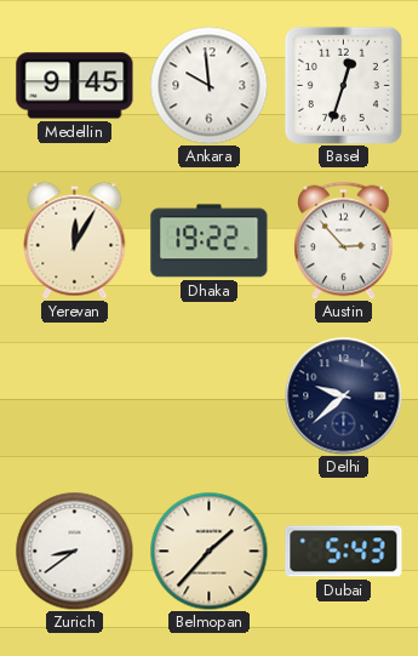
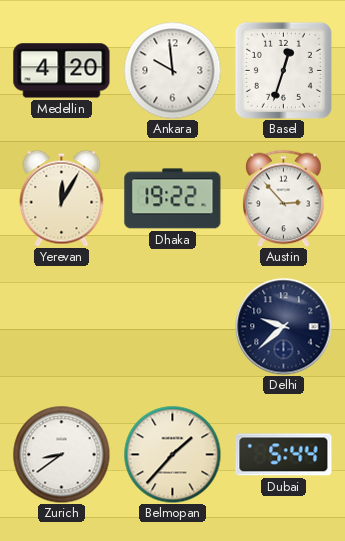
Medellin: 9:45 -> 4:20
Dubai: 5:43 -> 5:44
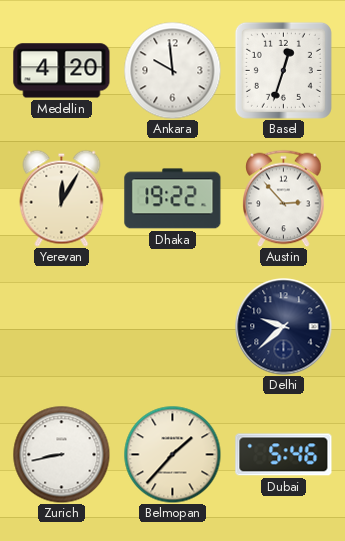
Zurich: 8:39 -> 8:43
Dubai: 5:44 -> 5:46
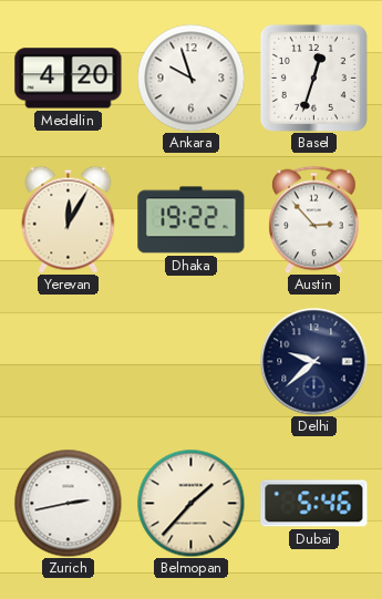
Ankara: 9:59 -> 9:57
Zurich: 8:43 -> 2:43
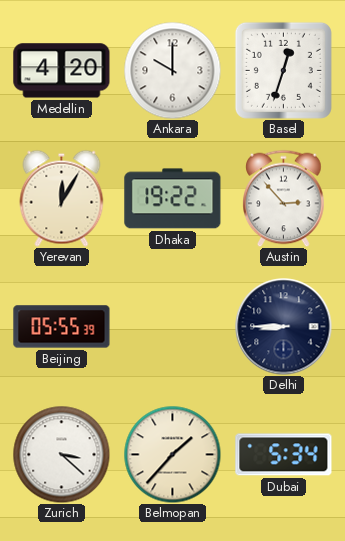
Ankara: 9:57 -> 10:00
Beijing: none -> 05:55
Delhi: 9:38 -> 8:45
Zurich: 2:43 -> 3:22
Dubai: 5:46 -> 5:34
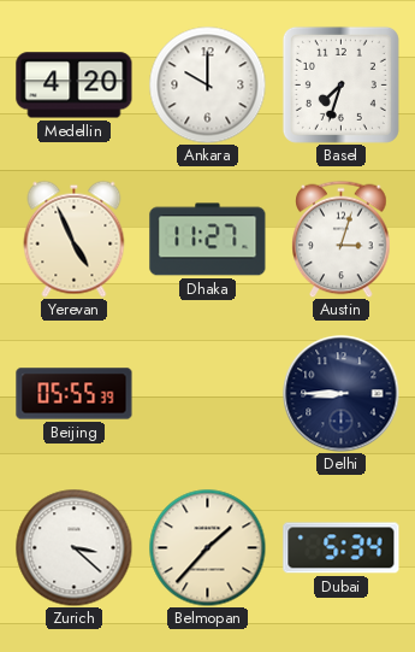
Basel: 12:33 -> 7:33
Yerevan: 12:05 -> 4:56
Dhaka: 19:22 -> 11:27
Austin: 2:53 -> 3:03
